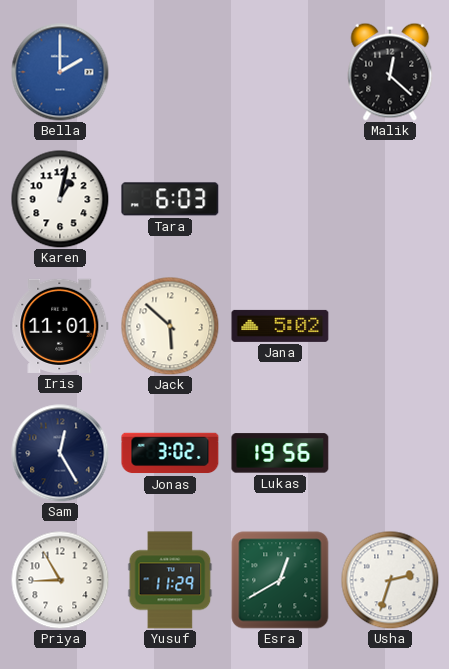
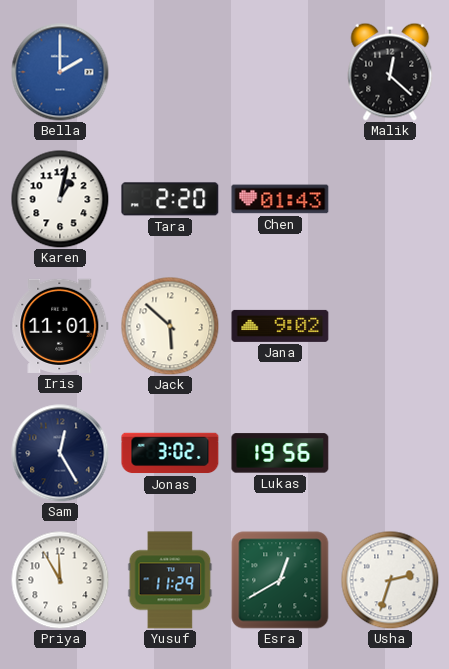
Tara: 6:03 -> 2:20
Chen: none -> 01:43
Jana: 5:02 -> 9:02
Priya: 8:55 -> 11:55
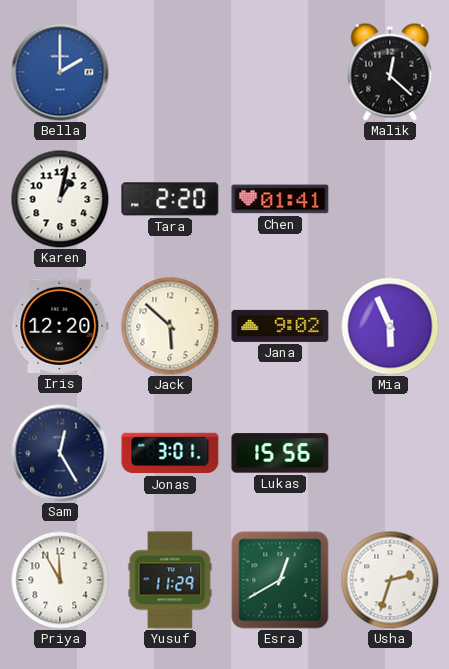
Chen: 01:43 -> 01:41
Iris: 11:01 -> 12:20
Mia: none -> 5:56
Jonas: 3:02 -> 3:01
Lukas: 19:56 -> 15:56
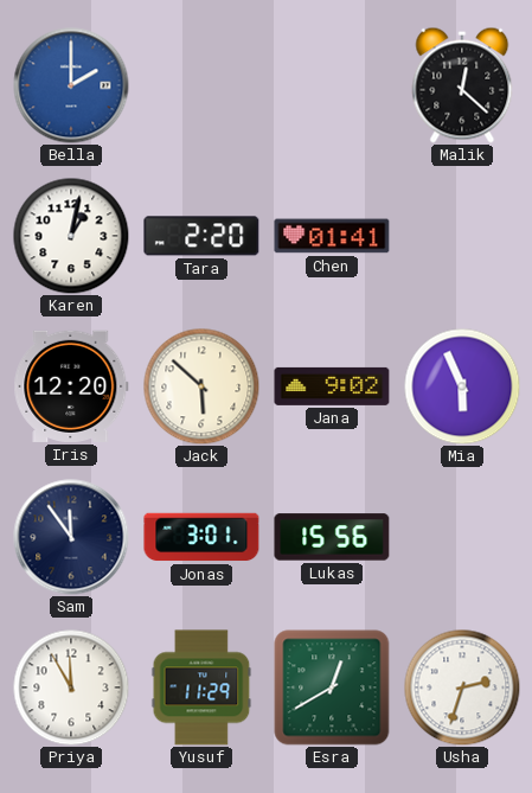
Sam: 12:25 -> 11:54
